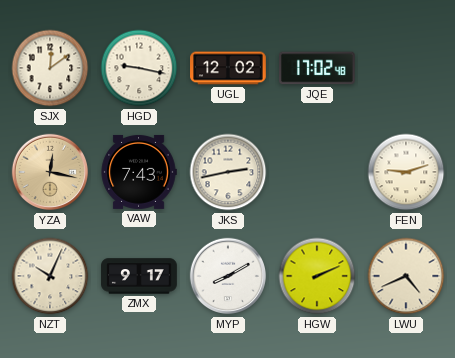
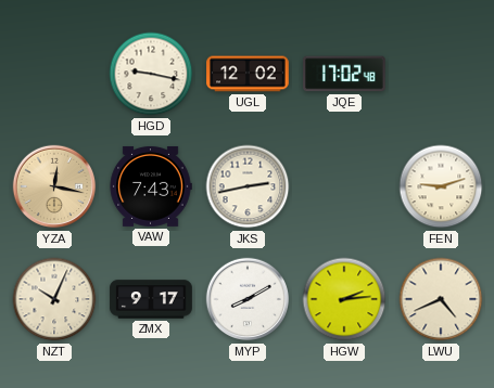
SJX: 12:09 -> none
HGW: 2:11 -> 2:14
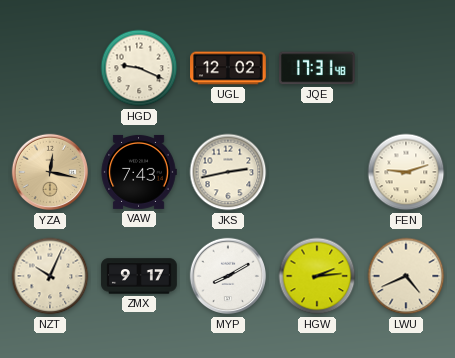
HGD: 9:17 -> 9:19
JQE: 17:02 -> 17:31
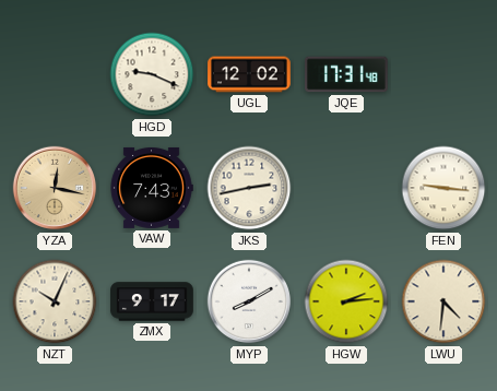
FEN: 9:12 -> 9:16
LWU: 4:41 -> 4:31
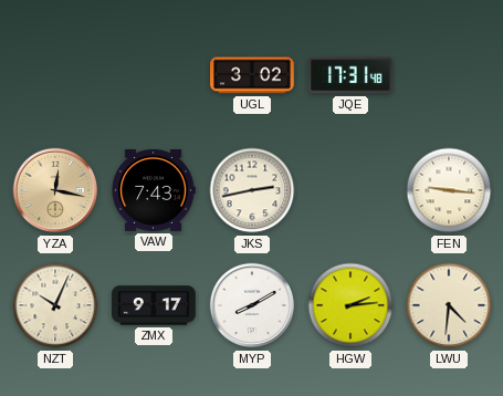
HGD: 9:19 -> none
UGL: 12:02 -> 3:02
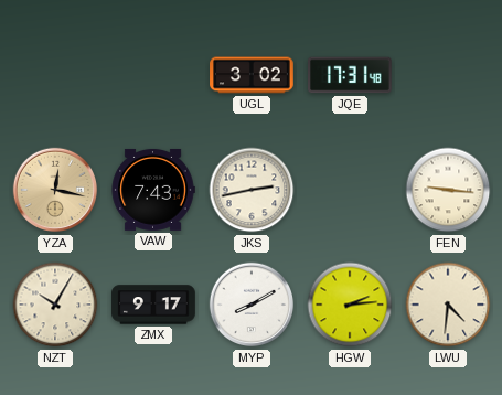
NZT: 10:04 -> 10:05
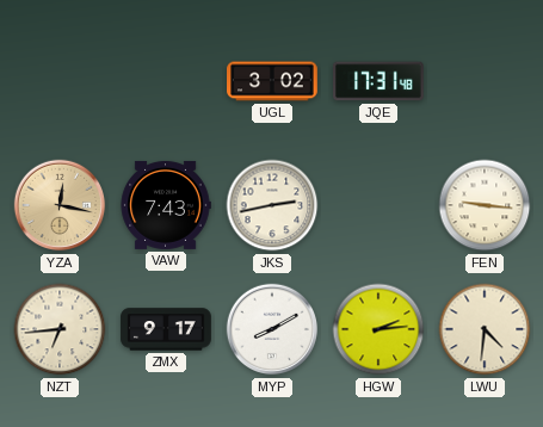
NZT: 10:05 -> 6:44
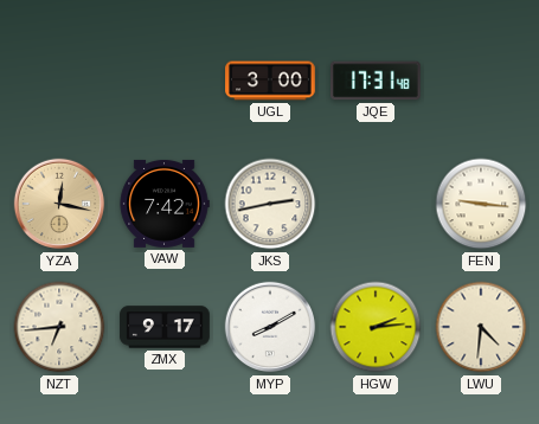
UGL: 3:02 -> 3:00
VAW: 7:43 -> 7:42
